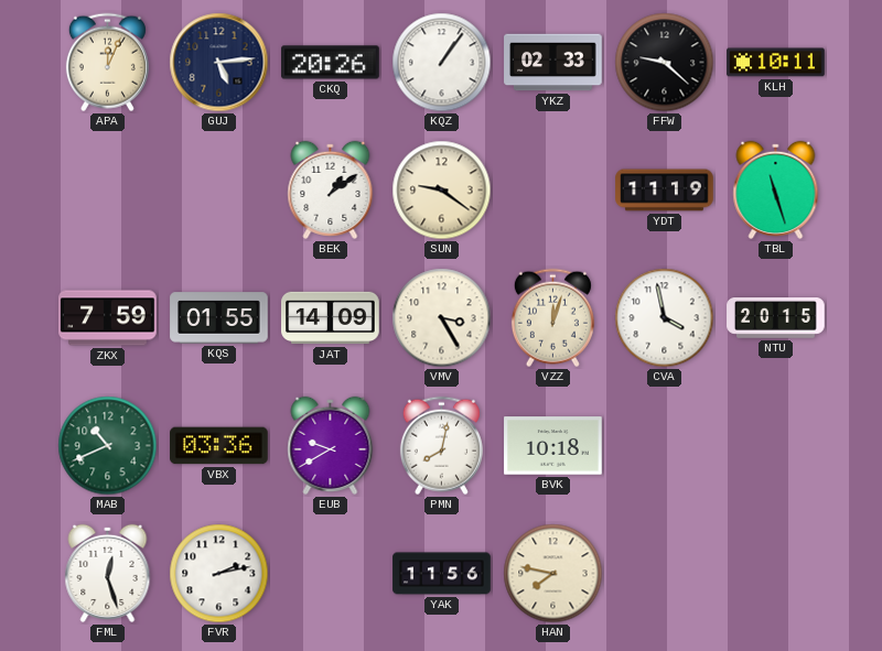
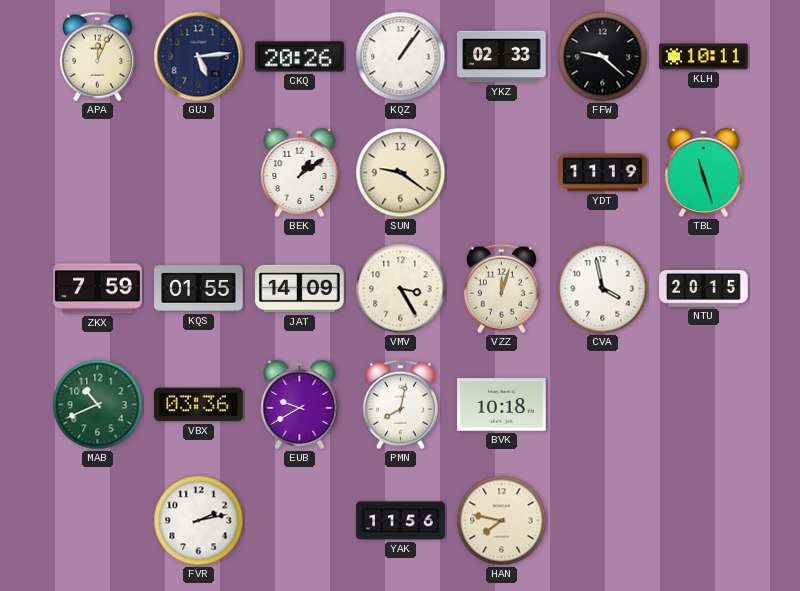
FML: 12:27 -> none
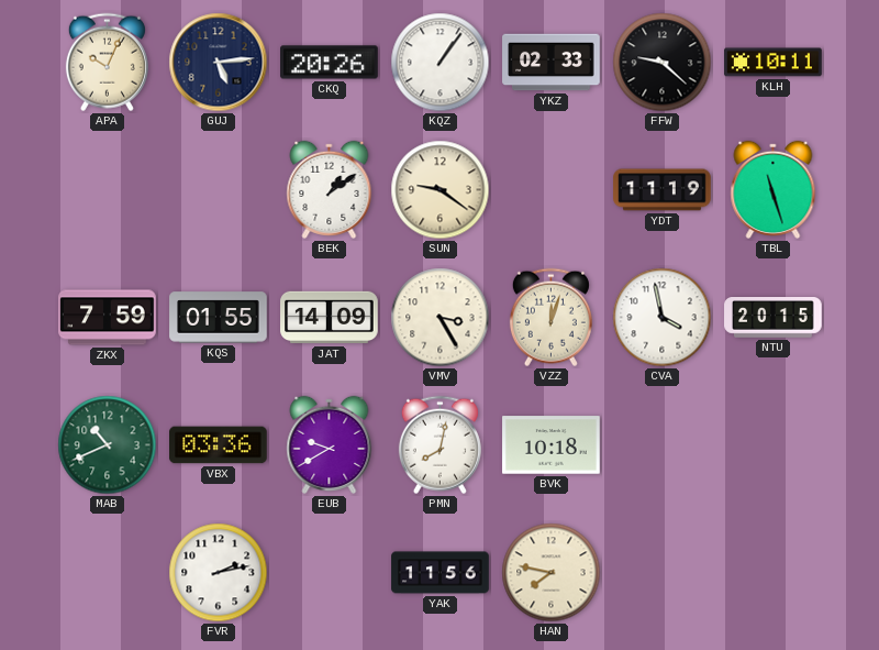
APA: 12:04 -> 10:04
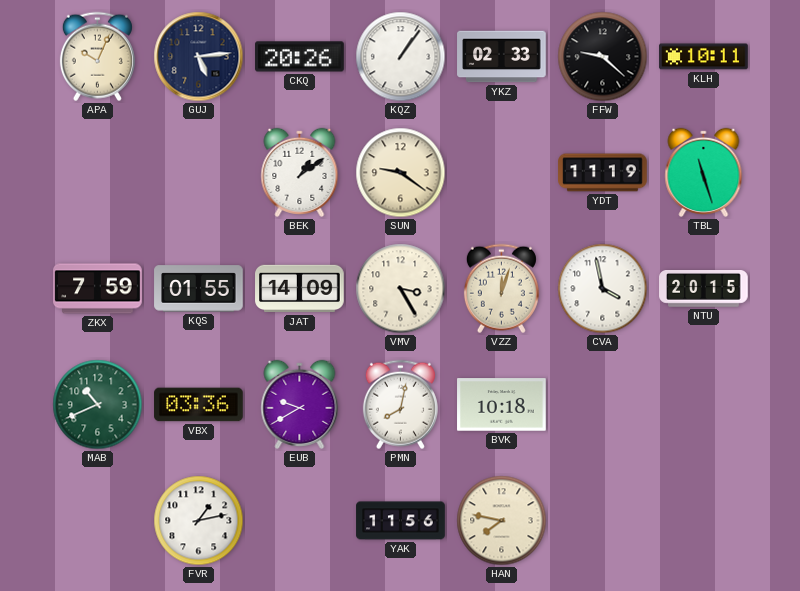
FVR: 2:13 -> 1:13
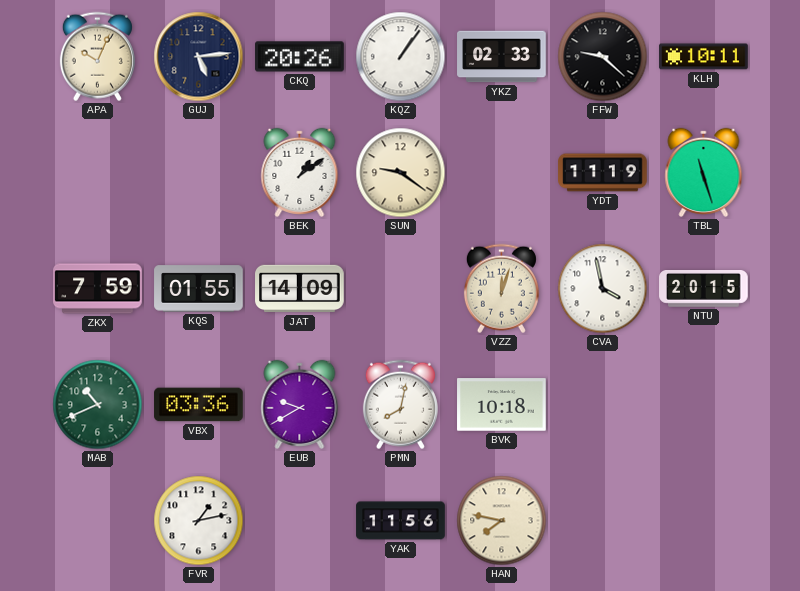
VMV: 3:25 -> none
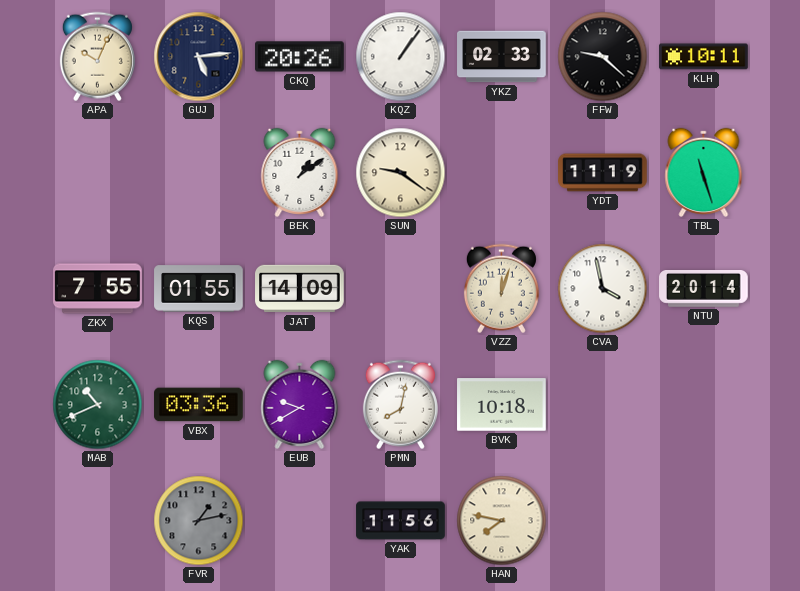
ZKX: 7:59 -> 7:55
NTU: 20:15 -> 20:14
FVR dial: white -> grey
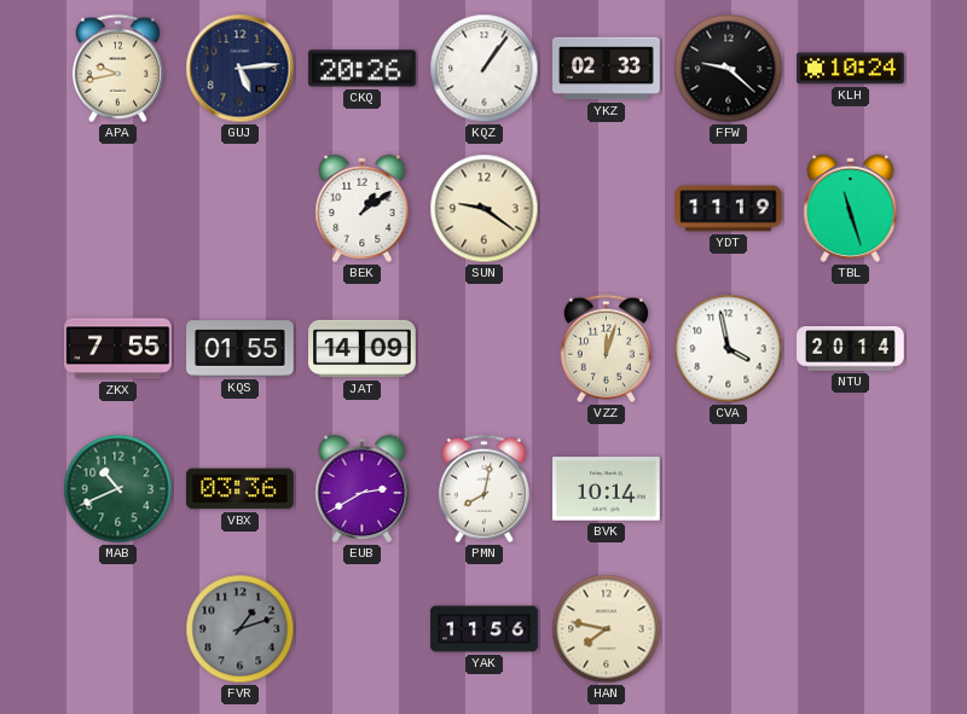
APA: 10:04 -> 9:43
KLH: 10:11 -> 10:24
EUB: 9:40 -> 2:40
BVK: 10:18 -> 10:14
FVR: 1:13 -> 1:12
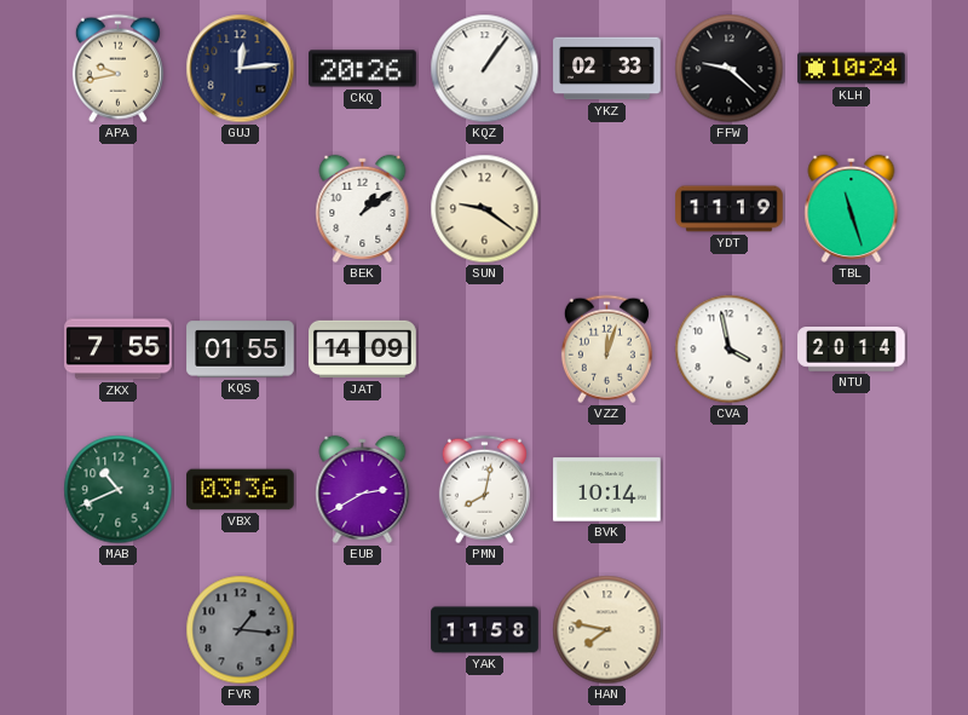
GUJ: 5:14 -> 12:14
FVR: 1:12 -> 1:16
YAK: 11:56 -> 11:58
